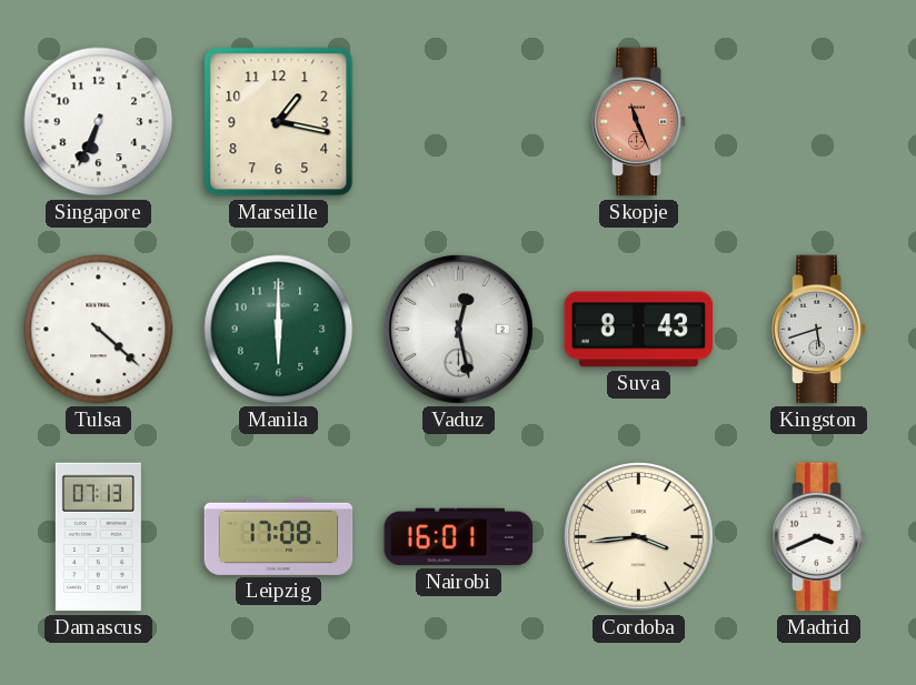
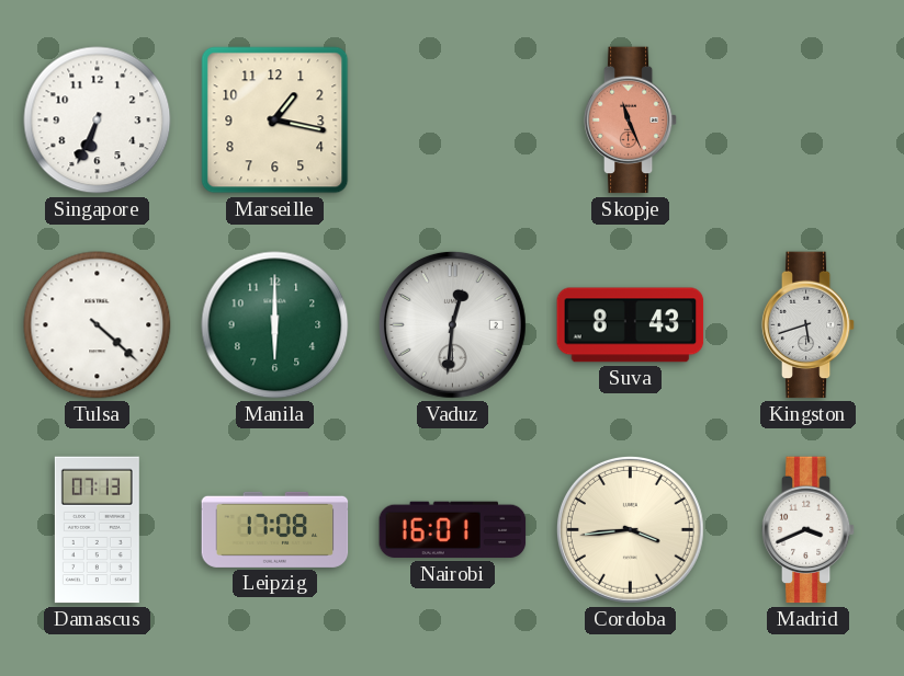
Vaduz: 12:28 -> 12:31
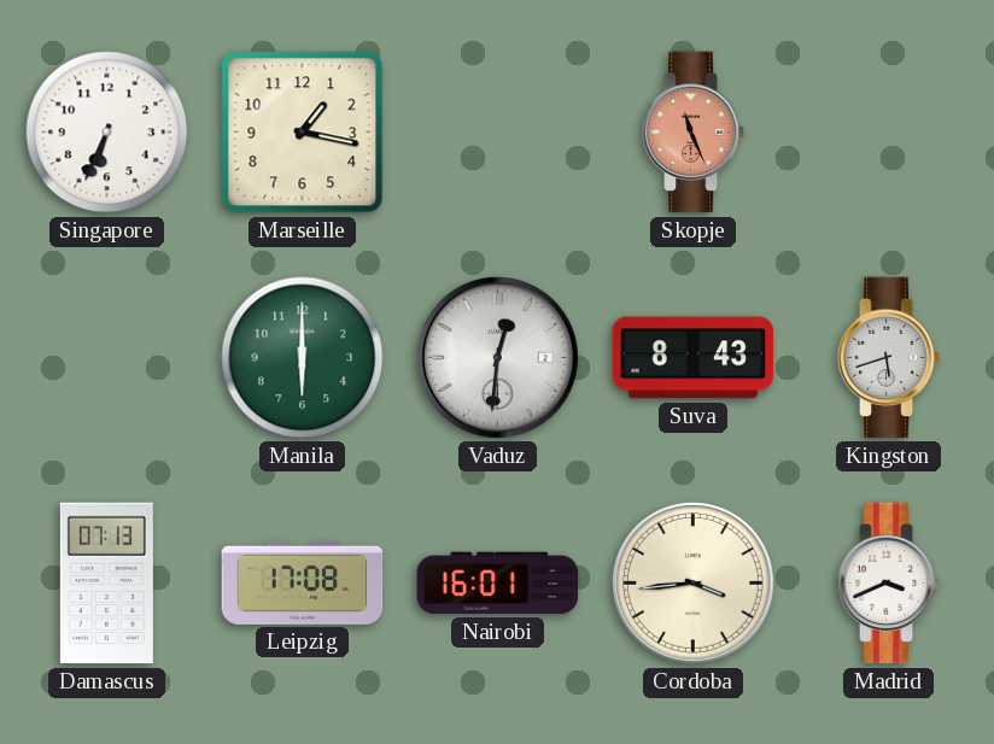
Tulsa: 4:22 -> none
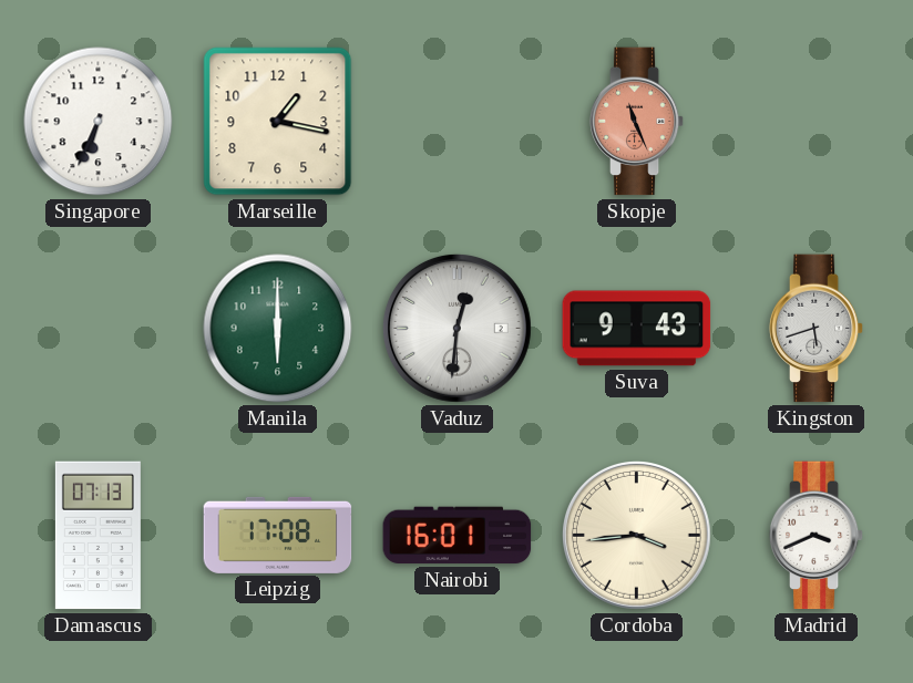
Suva: 8:43 -> 9:43
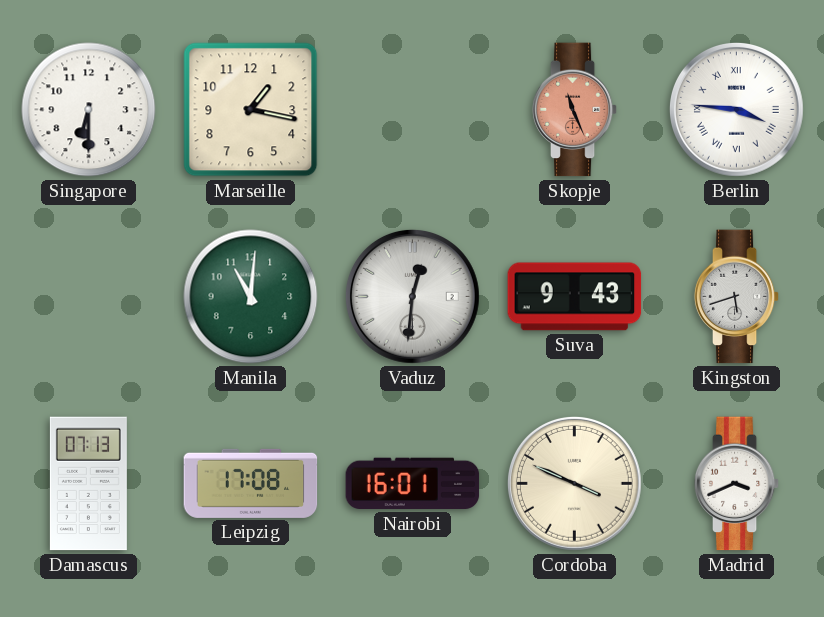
Singapore: 6:34 -> 6:30
Berlin: none -> 3:46
Manila: 6:00 -> 11:01
Cordoba: 3:44 -> 3:49
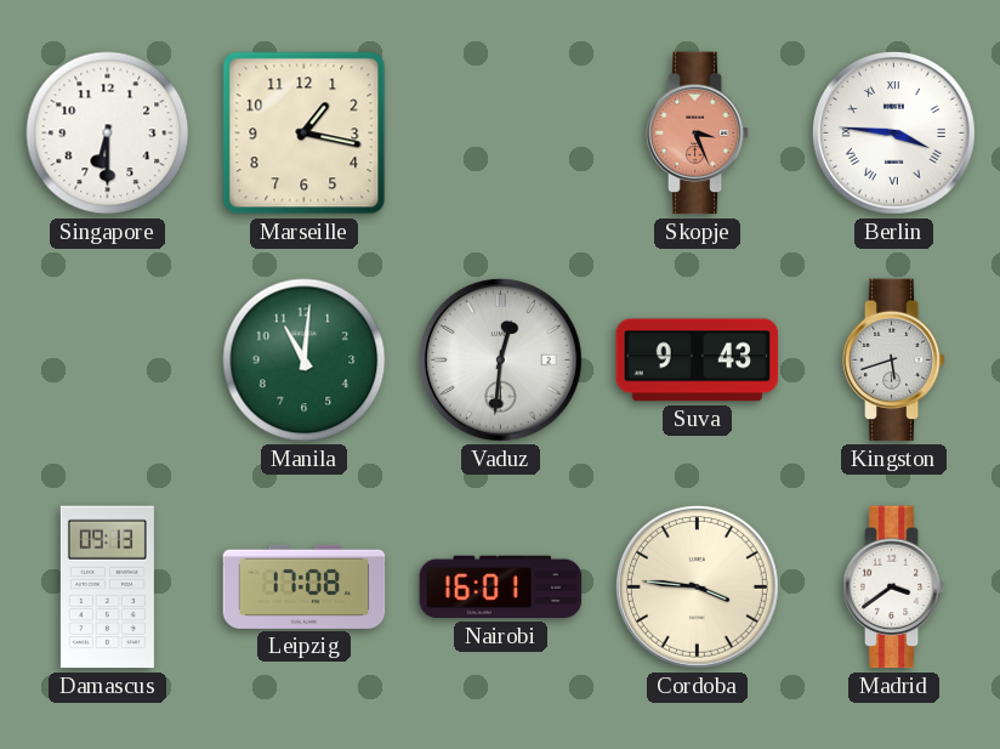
Skopje: 11:26 -> 3:26
Damascus: 07:13 -> 09:13
Cordoba: 3:49 -> 3:46
Madrid: 3:41 -> 3:39
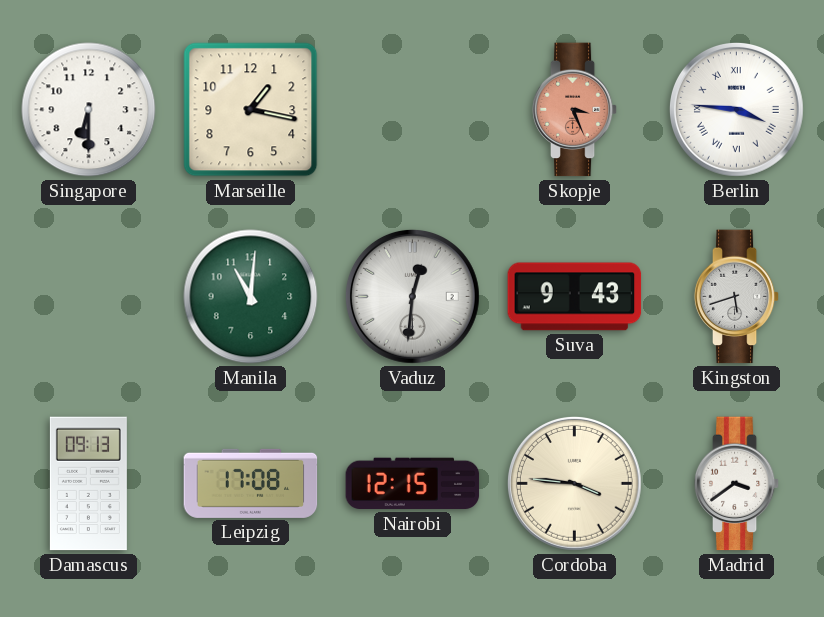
Nairobi: 16:01 -> 12:15
